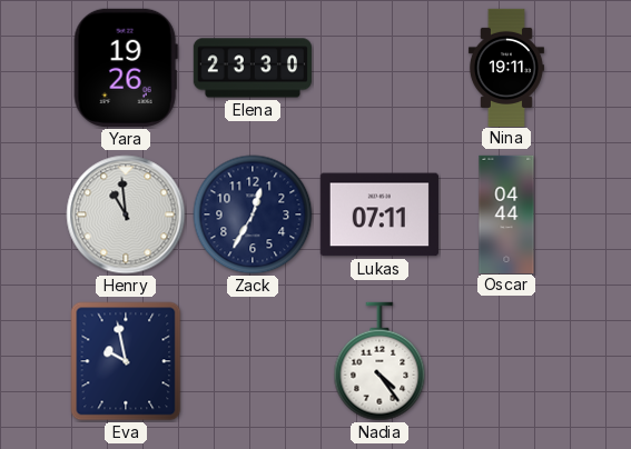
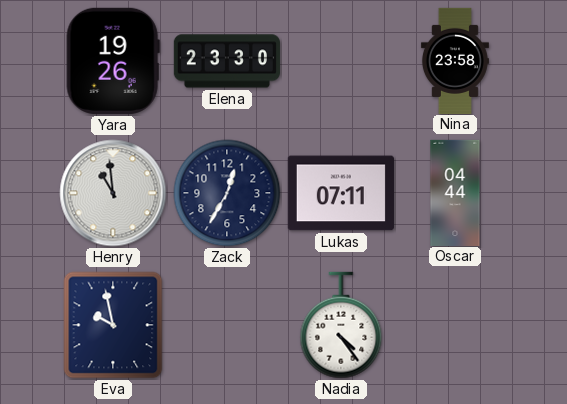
Nina: 19:11 -> 23:58
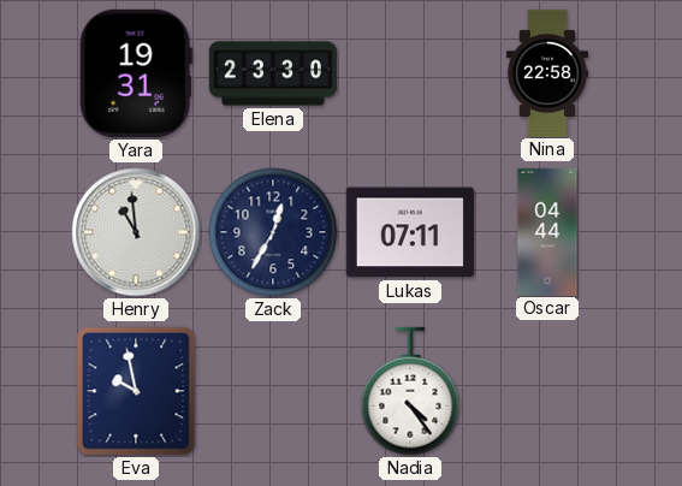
Yara: 19:26 -> 19:31
Nina: 23:58 -> 22:58
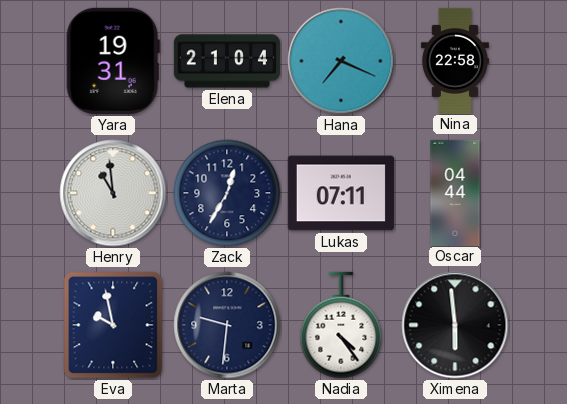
Elena: 23:30 -> 21:04
Hana: none -> 7:19
Marta: none -> 9:31
Ximena: none -> 5:59
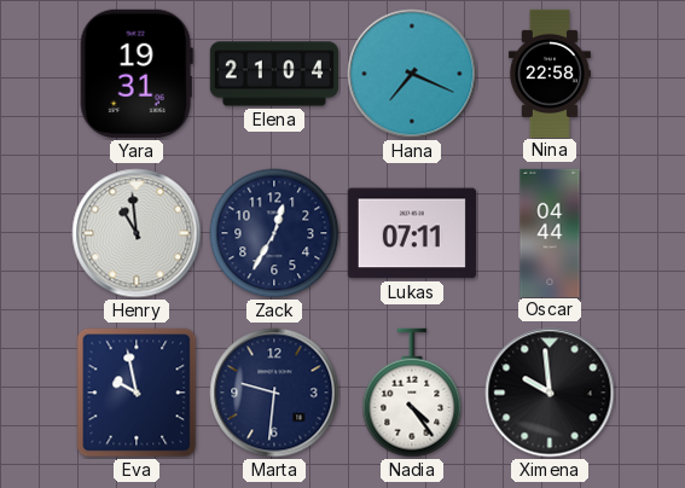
Ximena: 5:59 -> 9:59
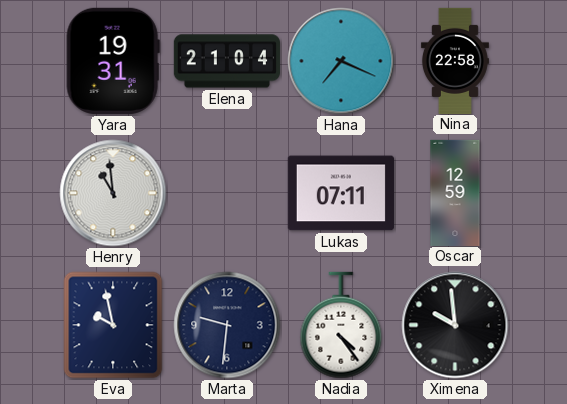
Zack: 12:35 -> none
Oscar: 04:44 -> 12:59
